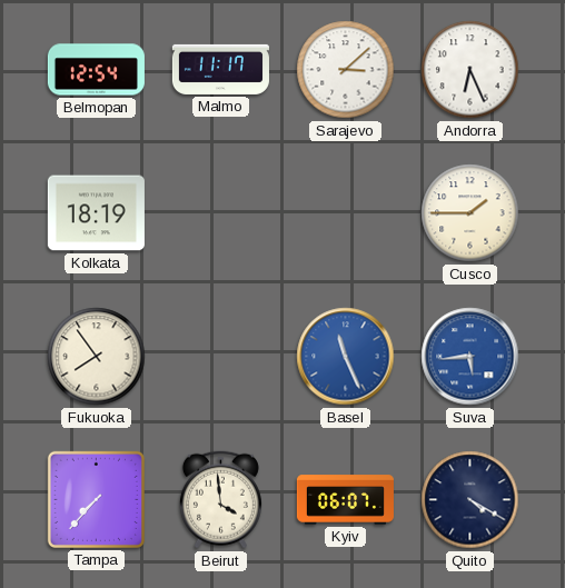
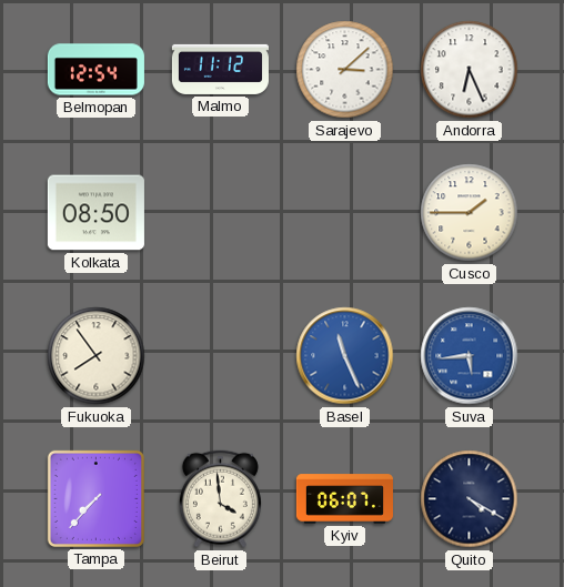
Malmo: 11:17 -> 11:12
Kolkata: 18:19 -> 08:50
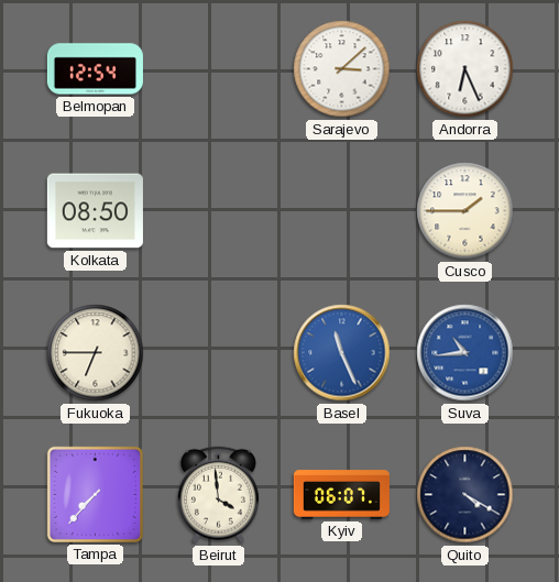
Malmo: 11:12 -> none
Fukuoka: 7:54 -> 6:45
Suva: 5:44 -> 10:44
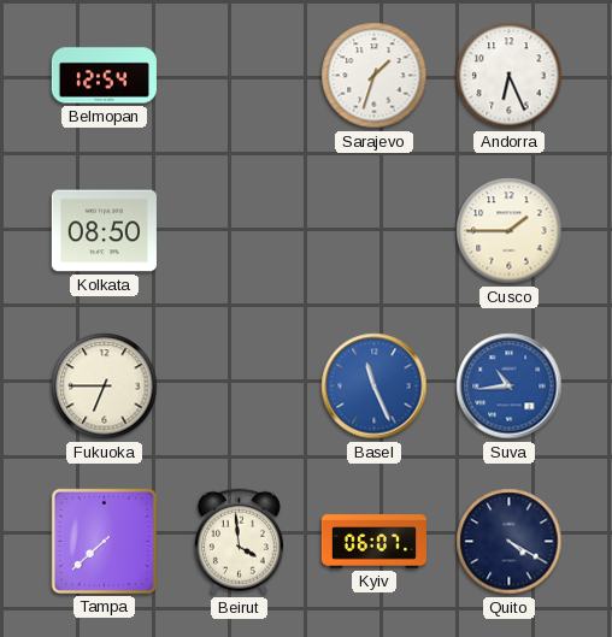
Sarajevo: 3:08 -> 1:33
Tampa: 7:37 -> 7:38
